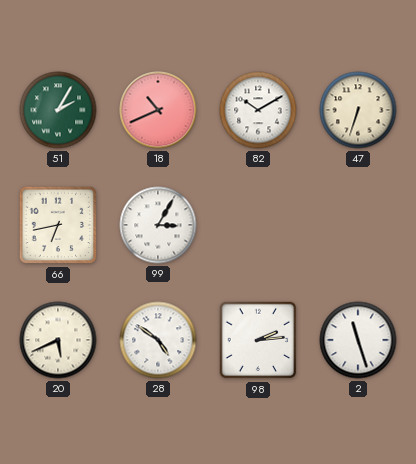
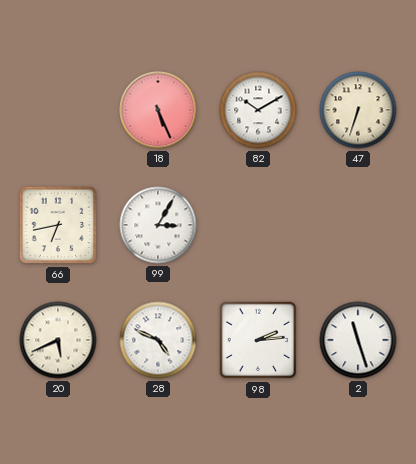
51: 2:05 -> none
18: 10:41 -> 5:26
28: 4:51 -> 4:49
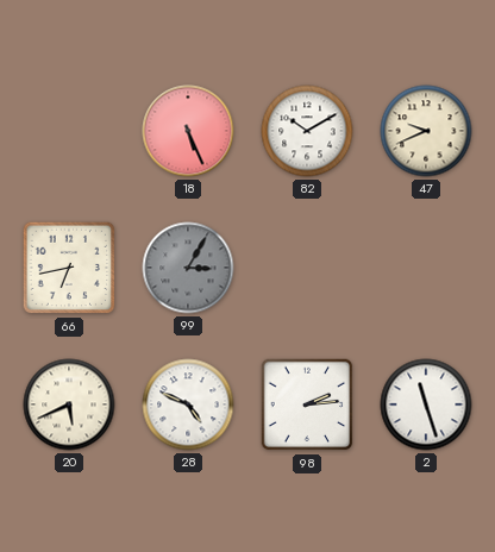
47: 6:33 -> 9:41
99 dial: white -> grey
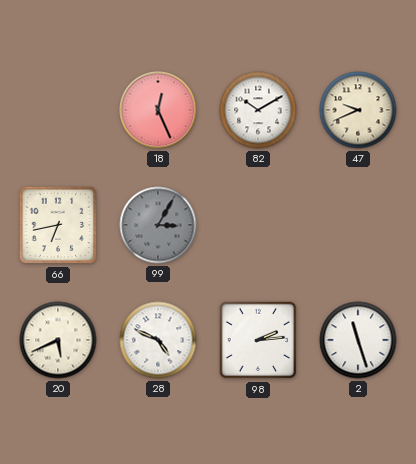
18: 5:26 -> 12:26
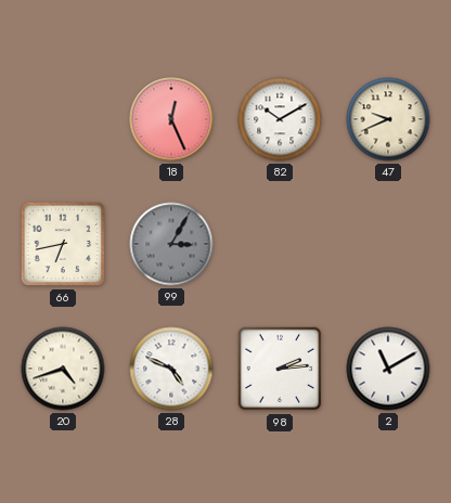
20: 5:41 -> 4:42
2: 11:27 -> 11:10
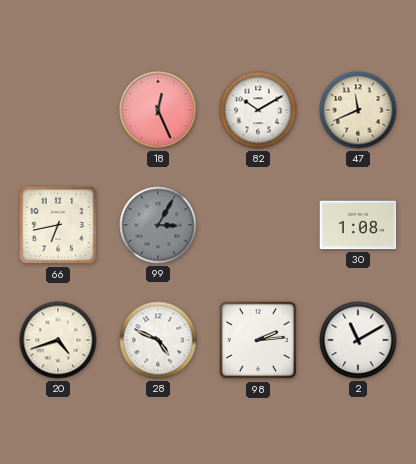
47: 9:41 -> 11:41
30: none -> 1:08
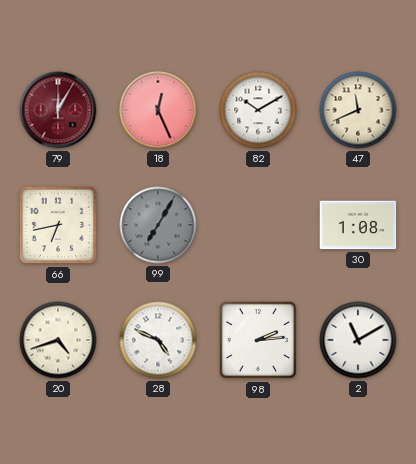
79: none -> 12:05
99: 3:05 -> 7:05
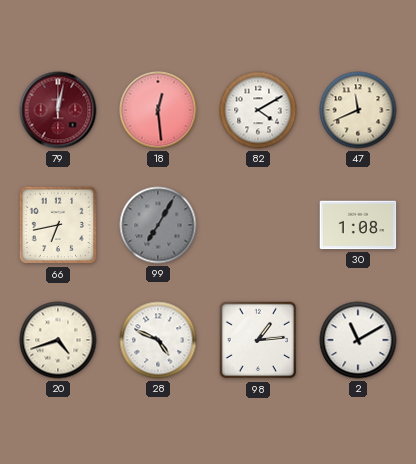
79: 12:05 -> 12:02
18: 12:26 -> 12:29
82: 10:10 -> 4:10
98: 2:14 -> 1:14
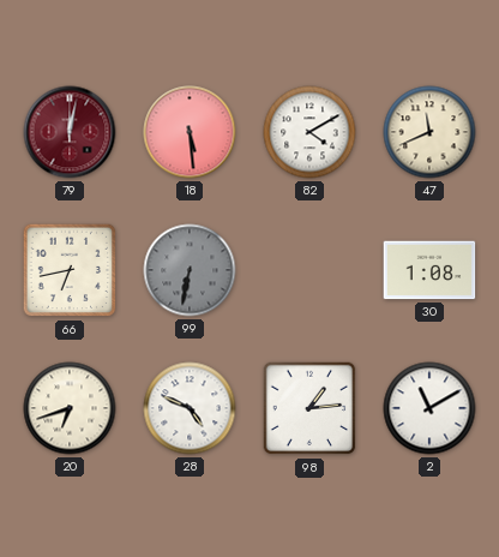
18: 12:29 -> 5:29
99: 7:05 -> 6:32
20: 4:42 -> 6:42
